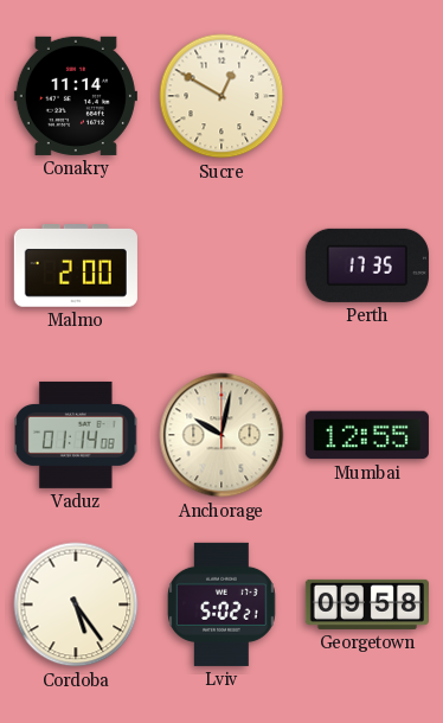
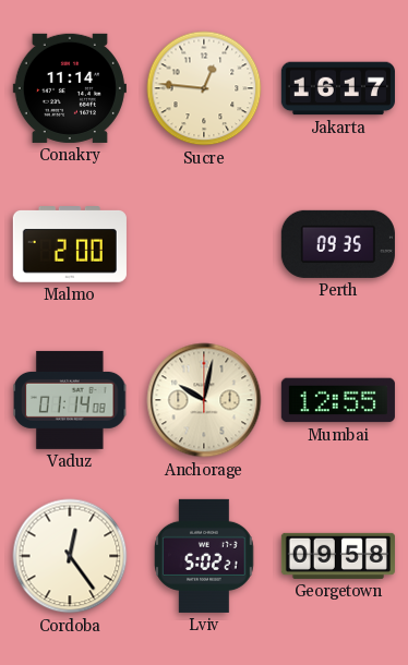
Sucre: 12:50 -> 12:46
Jakarta: none -> 16:17
Perth: 17:35 -> 09:35
Cordoba: 5:24 -> 12:24
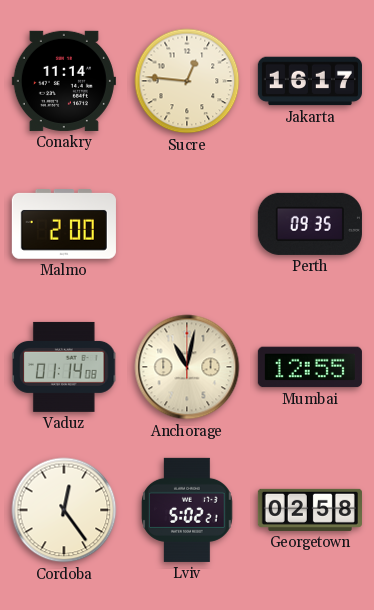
Anchorage: 10:02 -> 11:02
Georgetown: 09:58 -> 02:58
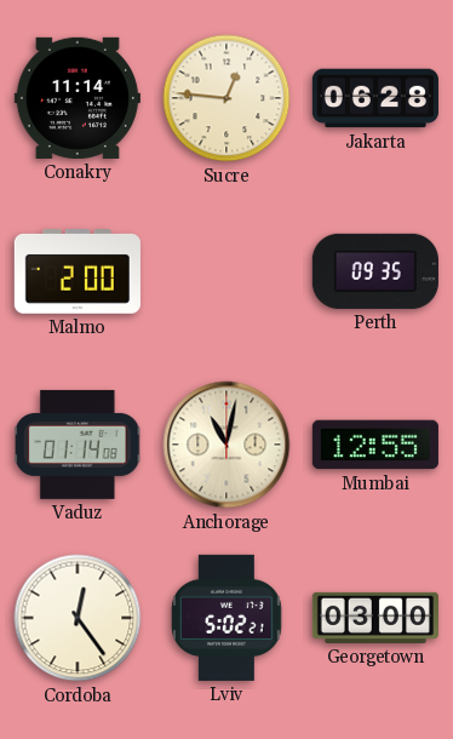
Jakarta: 16:17 -> 06:28
Georgetown: 02:58 -> 03:00
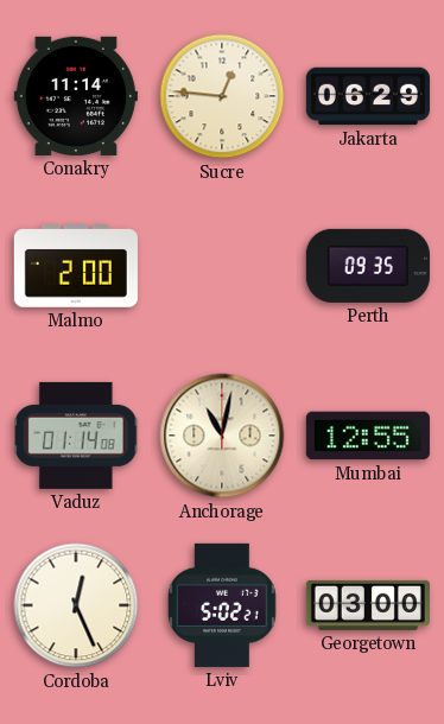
Jakarta: 06:28 -> 06:29
Cordoba: 12:24 -> 12:26
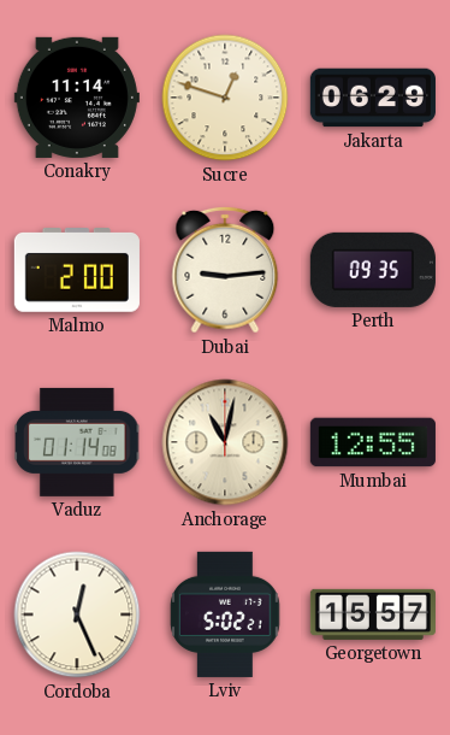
Sucre: 12:46 -> 12:48
Dubai: none -> 9:14
Georgetown: 03:00 -> 15:57
